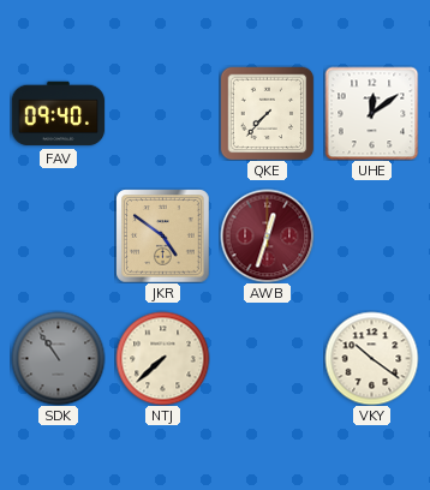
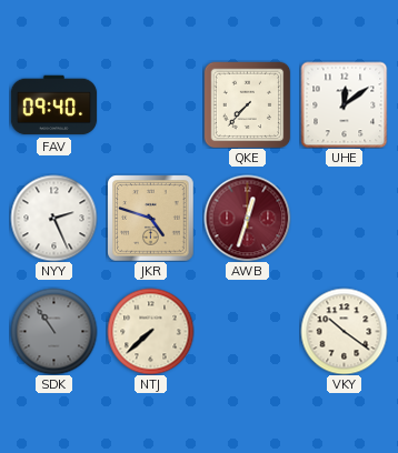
NYY: none -> 2:26
JKR: 4:51 -> 4:48
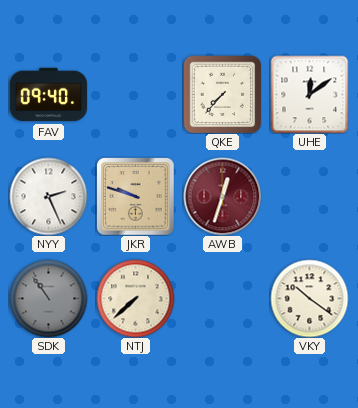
JKR: 4:48 -> 9:48
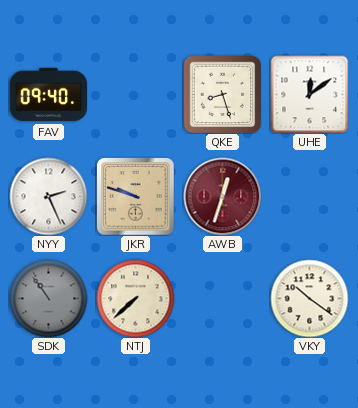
QKE: 7:37 -> 8:27
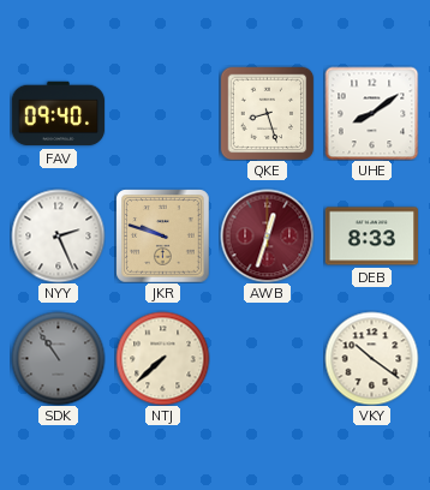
UHE: 12:09 -> 8:09
DEB: none -> 8:33
